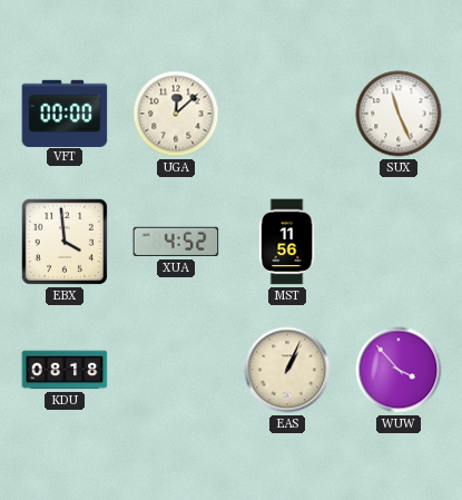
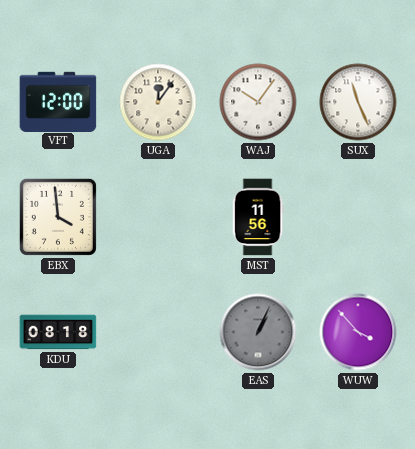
VFT: 00:00 -> 12:00
UGA: 12:08 -> 12:06
WAJ: none -> 10:06
XUA: 4:52 -> none
EAS dial: cream -> grey
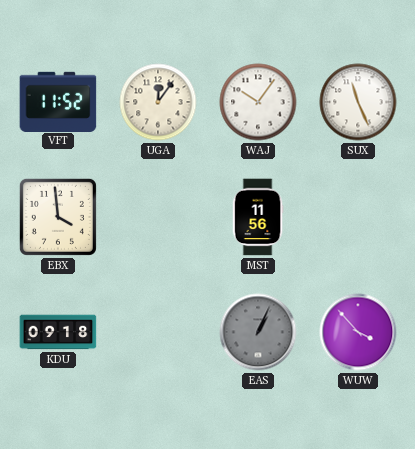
VFT: 12:00 -> 11:52
KDU: 08:18 -> 09:18
